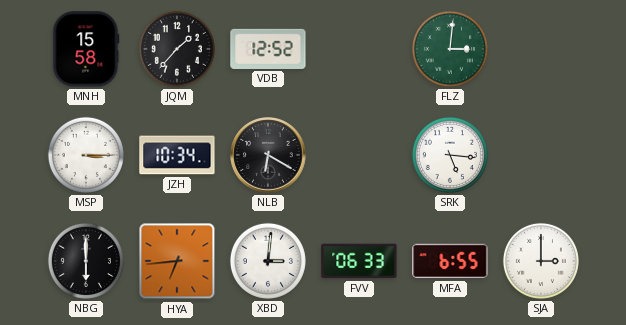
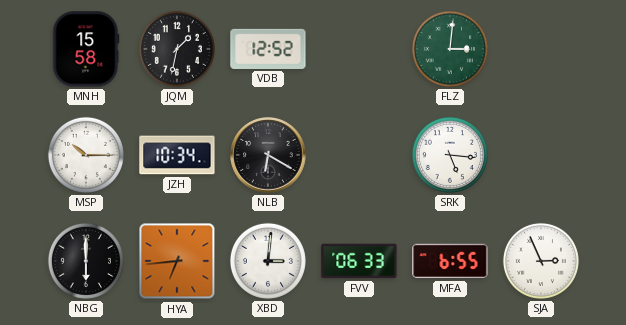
JQM: 1:37 -> 1:32
MSP: 3:15 -> 10:15
SJA: 3:00 -> 2:56
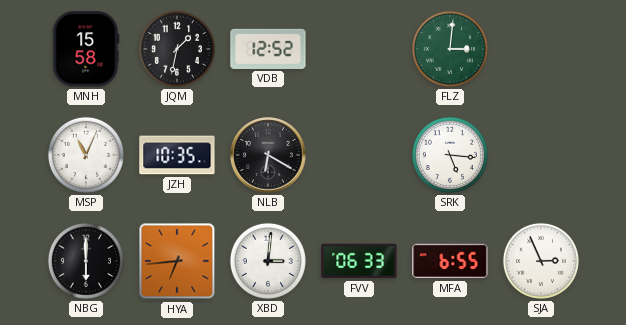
MSP: 10:15 -> 11:04
JZH: 10:34 -> 10:35
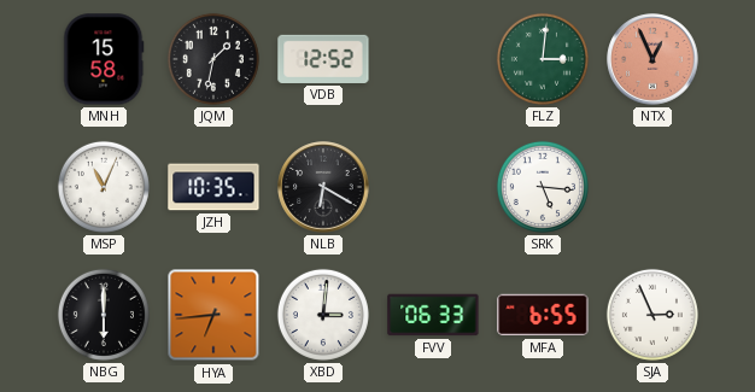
NTX: none -> 12:56
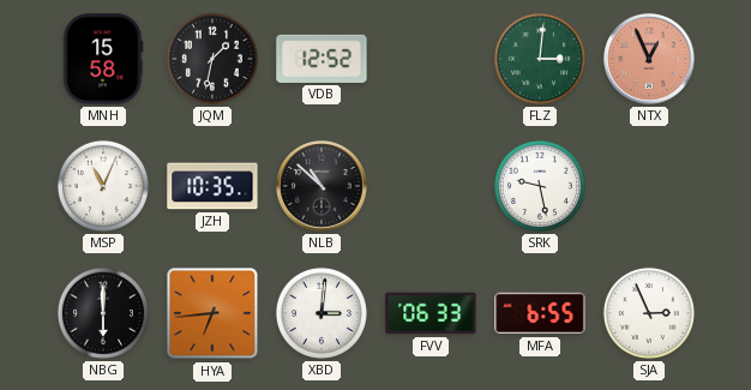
NLB: 6:20 -> 10:52
SRK: 5:16 -> 9:28
